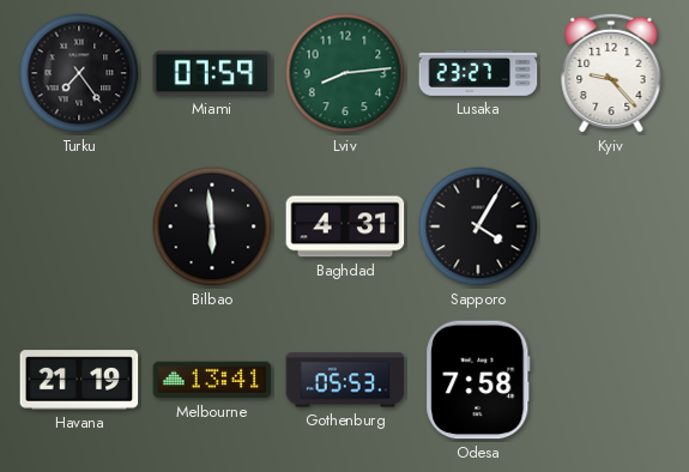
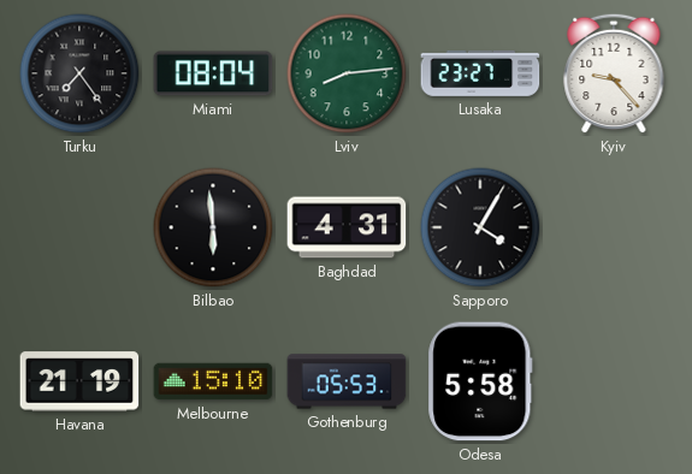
Miami: 07:59 -> 08:04
Melbourne: 13:41 -> 15:10
Odesa: 7:58 -> 5:58
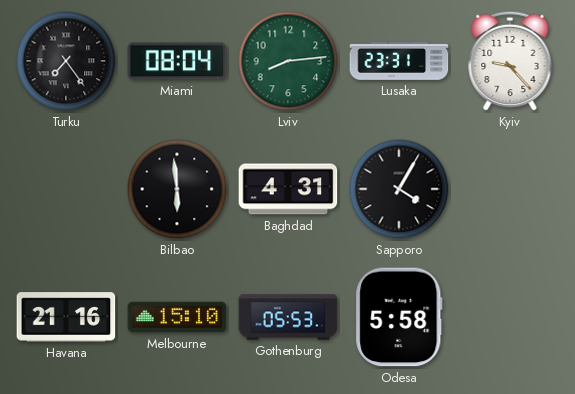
Lusaka: 23:27 -> 23:31
Havana: 21:19 -> 21:16
